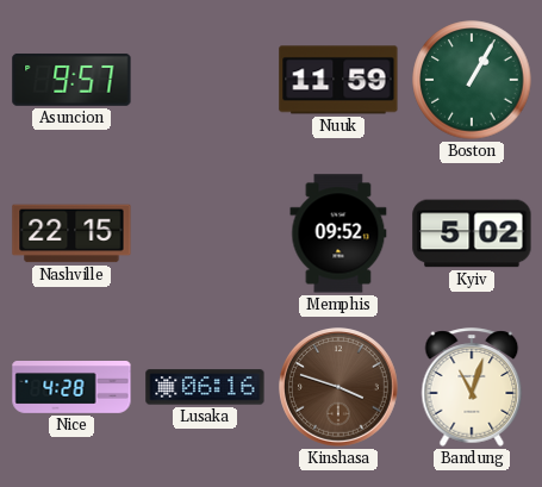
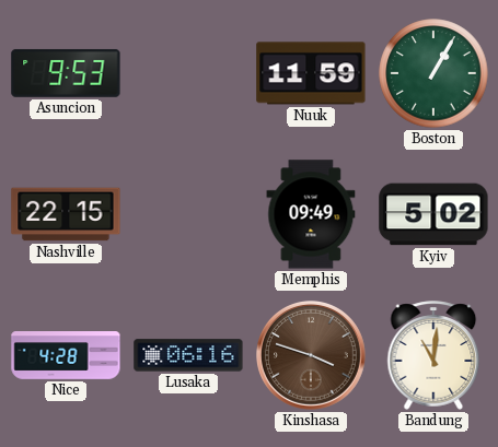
Asuncion: 9:57 -> 9:53
Memphis: 09:52 -> 09:49
Bandung: 11:03 -> 11:01
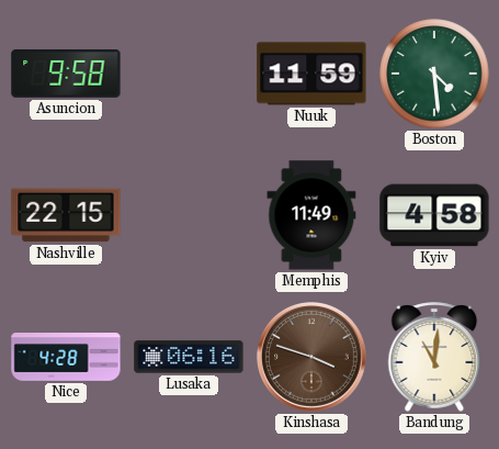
Asuncion: 9:53 -> 9:58
Boston: 1:05 -> 4:29
Memphis: 09:49 -> 11:49
Kyiv: 5:02 -> 4:58
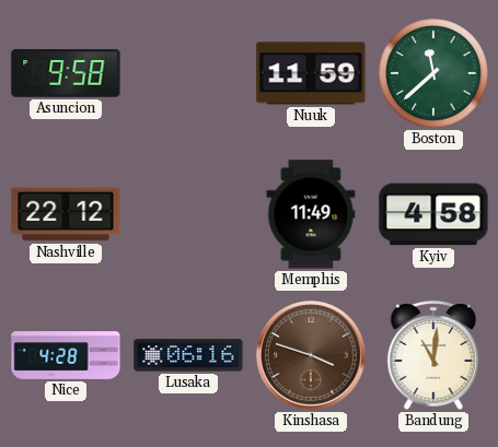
Boston: 4:29 -> 11:38
Nashville: 22:15 -> 22:12
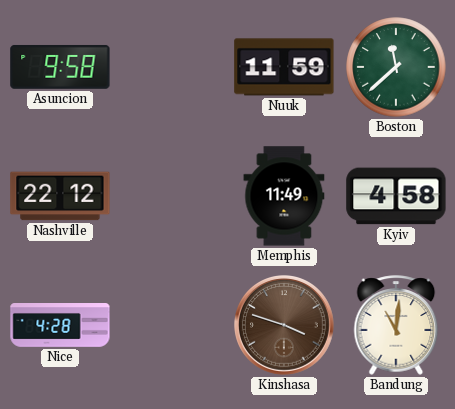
Lusaka: 06:16 -> none
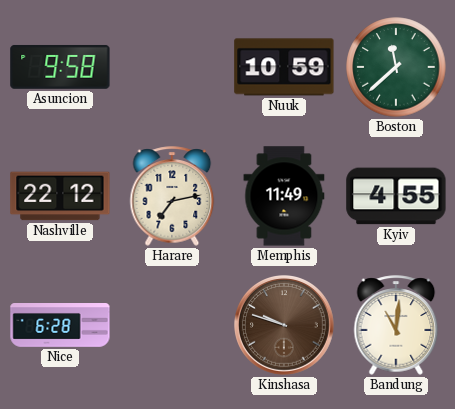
Nuuk: 11:59 -> 10:59
Harare: none -> 7:13
Kyiv: 4:58 -> 4:55
Nice: 4:28 -> 6:28
Kinshasa: 3:48 -> 9:48
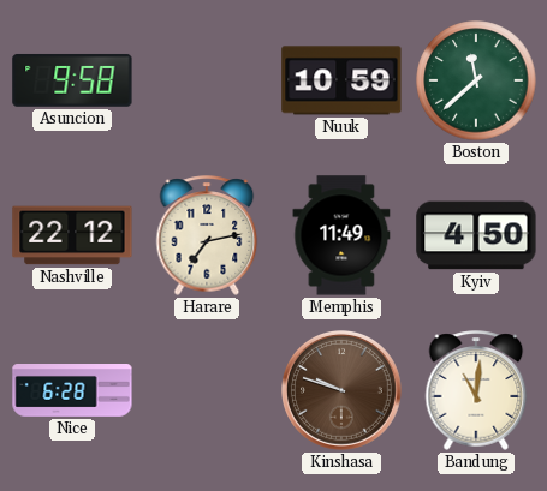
Kyiv: 4:55 -> 4:50
